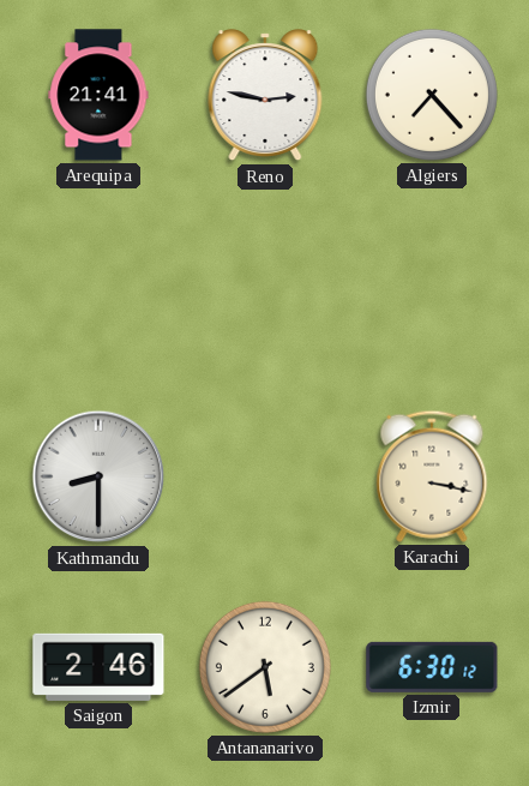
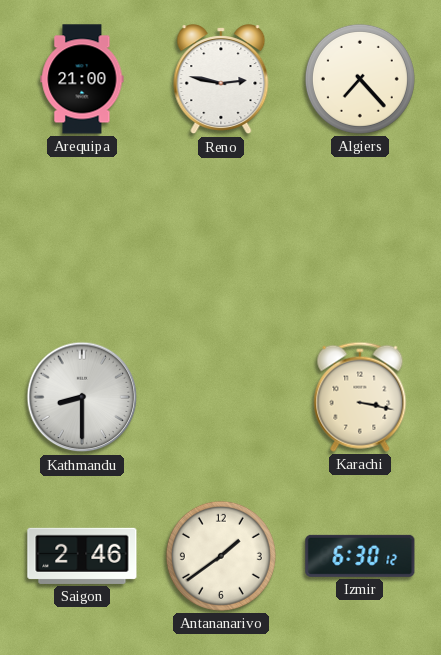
Arequipa: 21:41 -> 21:00
Antananarivo: 5:39 -> 1:39
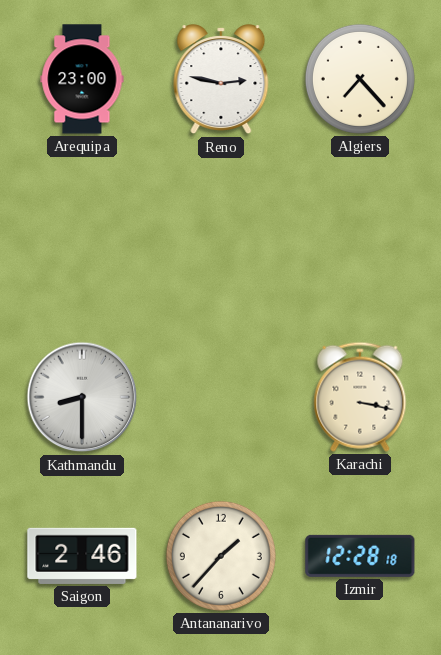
Arequipa: 21:00 -> 23:00
Antananarivo: 1:39 -> 1:37
Izmir: 6:30 -> 12:28
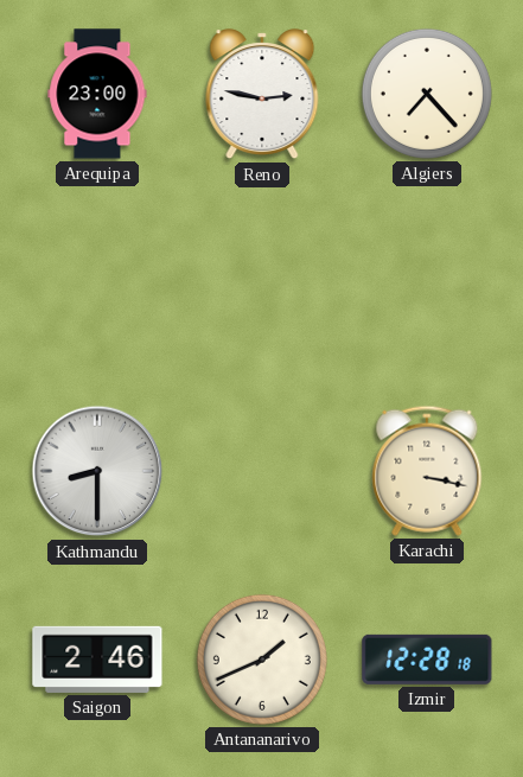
Antananarivo: 1:37 -> 1:41
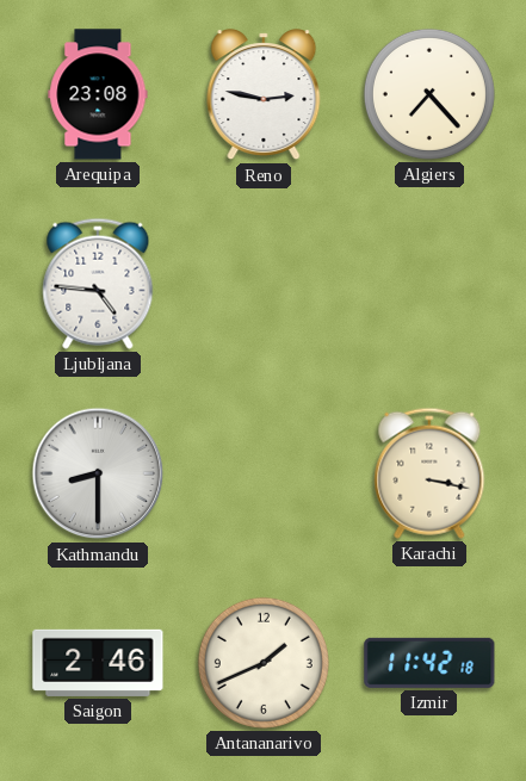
Arequipa: 23:00 -> 23:08
Ljubljana: none -> 4:46
Izmir: 12:28 -> 11:42
